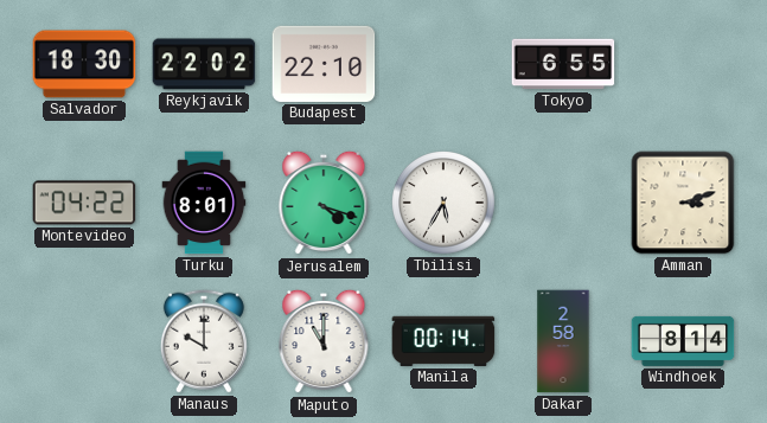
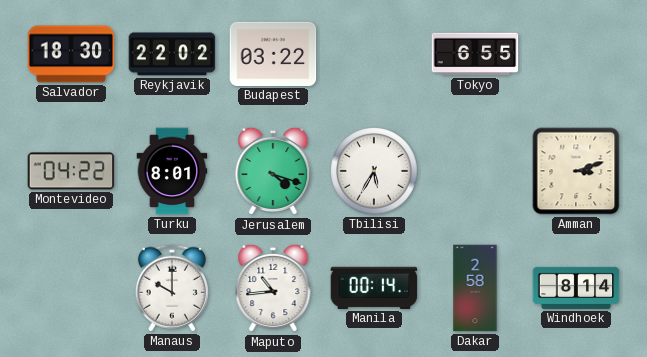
Budapest: 22:10 -> 03:22
Maputo: 11:00 -> 10:44
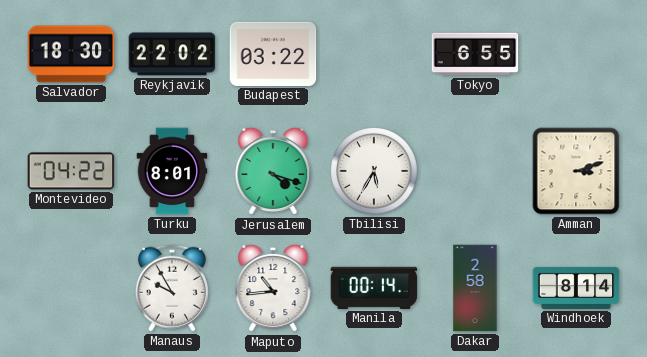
Manaus: 10:00 -> 9:55
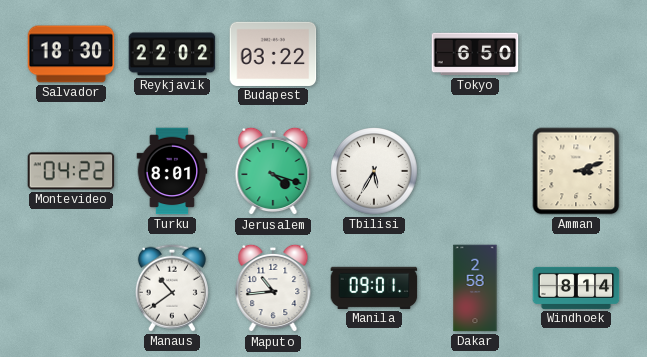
Tokyo: 6:55 -> 6:50
Manaus: 9:55 -> 10:39
Manila: 00:14 -> 09:01
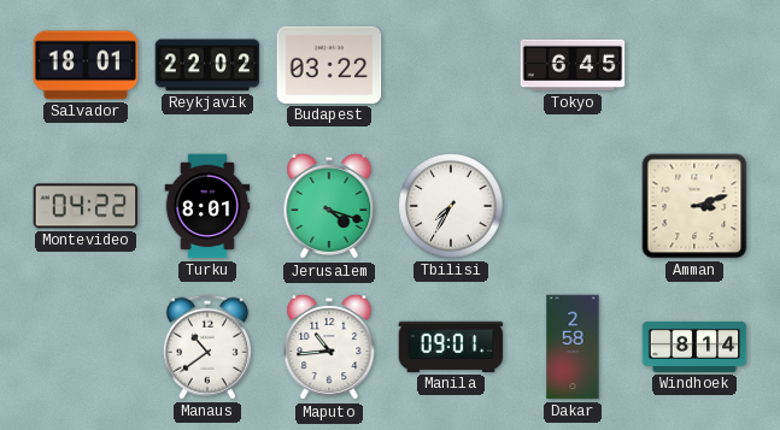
Salvador: 18:30 -> 18:01
Tokyo: 6:50 -> 6:45
Tbilisi: 5:35 -> 7:35
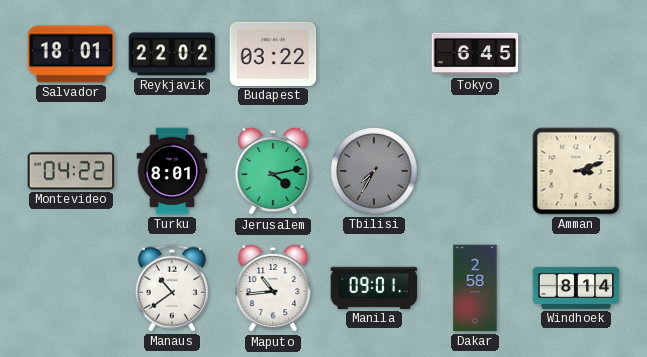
Jerusalem: 4:18 -> 4:13
Tbilisi dial: white -> grey
